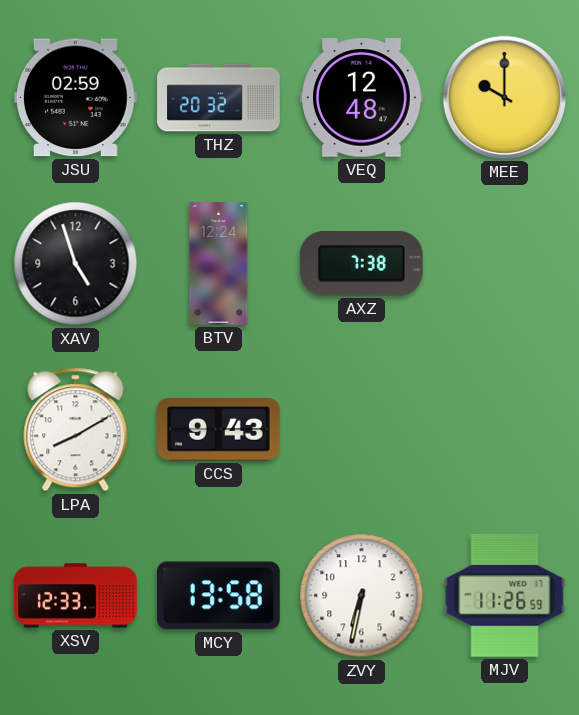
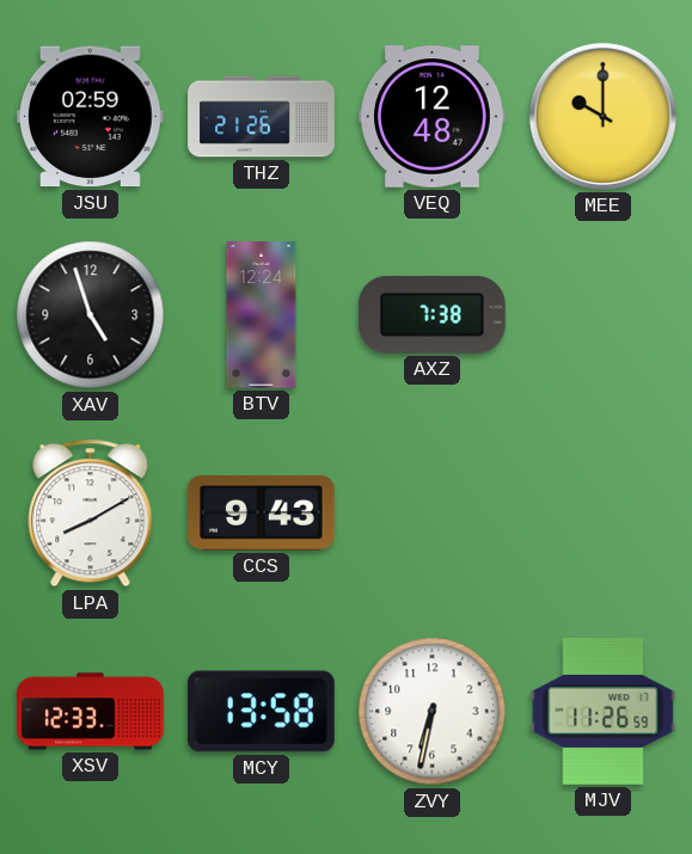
THZ: 20:32 -> 21:26
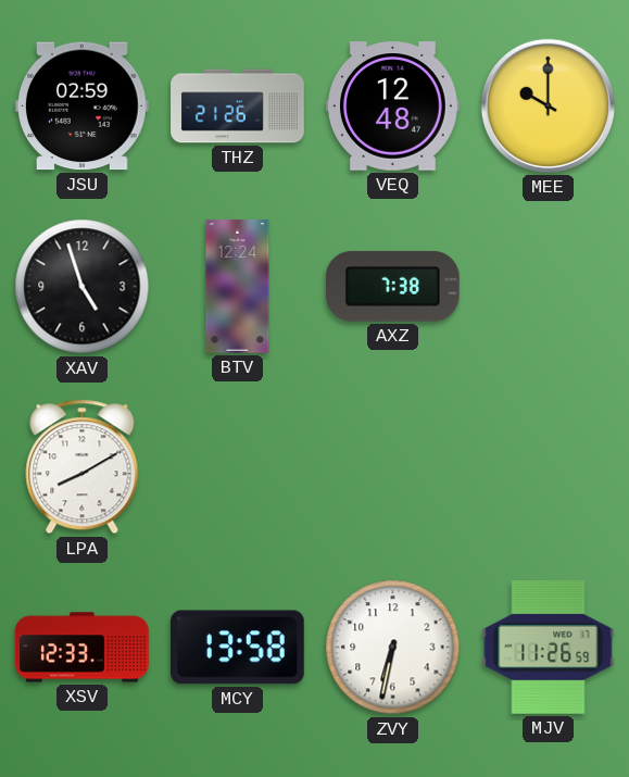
CCS: 9:43 -> none
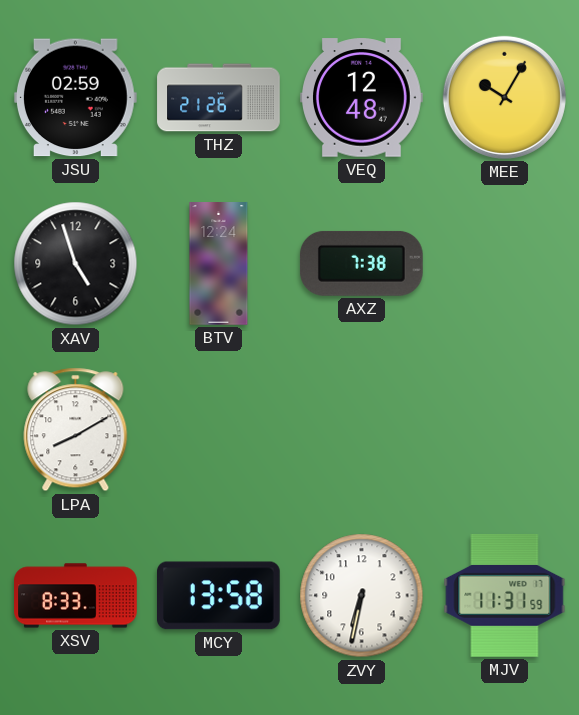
MEE: 10:00 -> 10:05
XSV: 12:33 -> 8:33
MJV: 11:26 -> 11:31
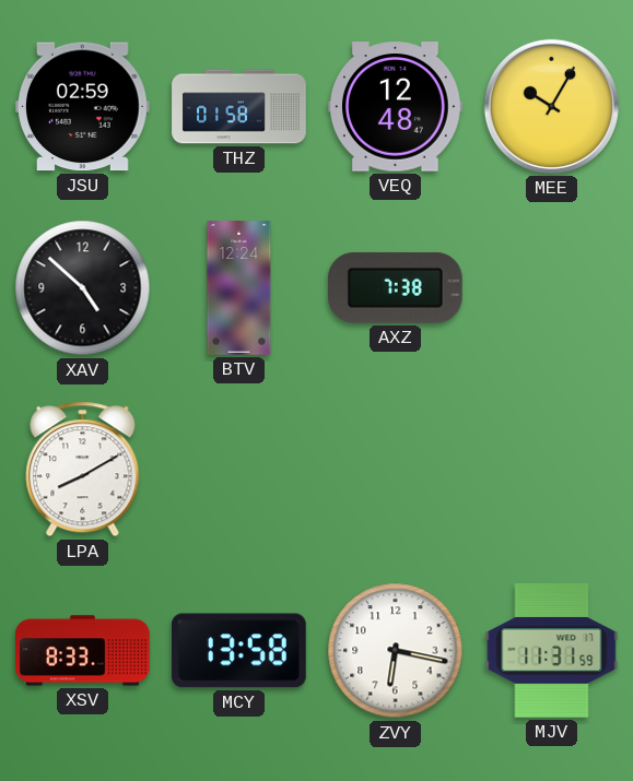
THZ: 21:26 -> 01:58
XAV: 4:57 -> 4:52
ZVY: 6:32 -> 6:17
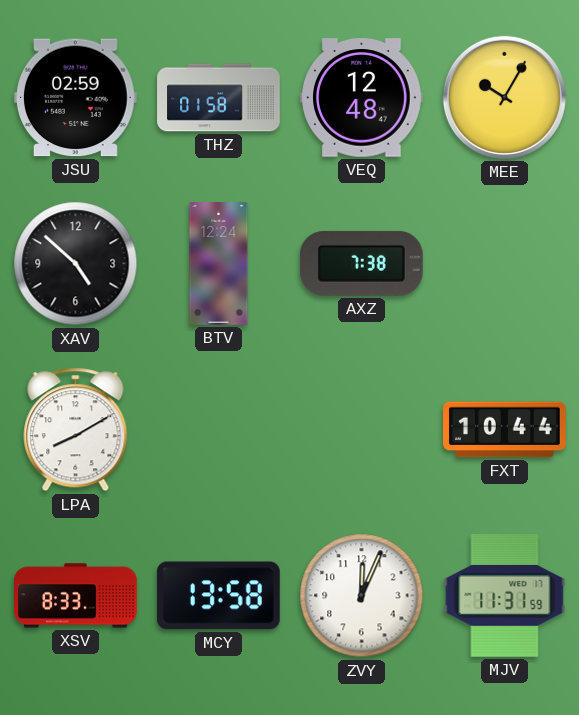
FXT: none -> 10:44
ZVY: 6:17 -> 12:04
